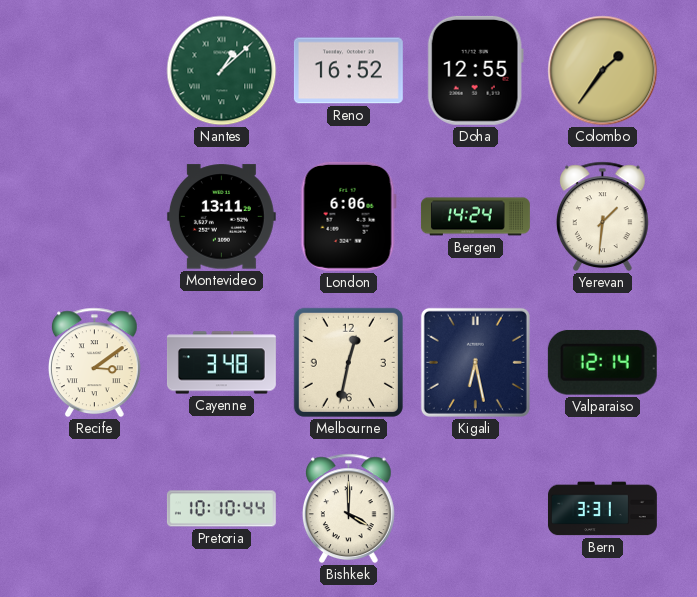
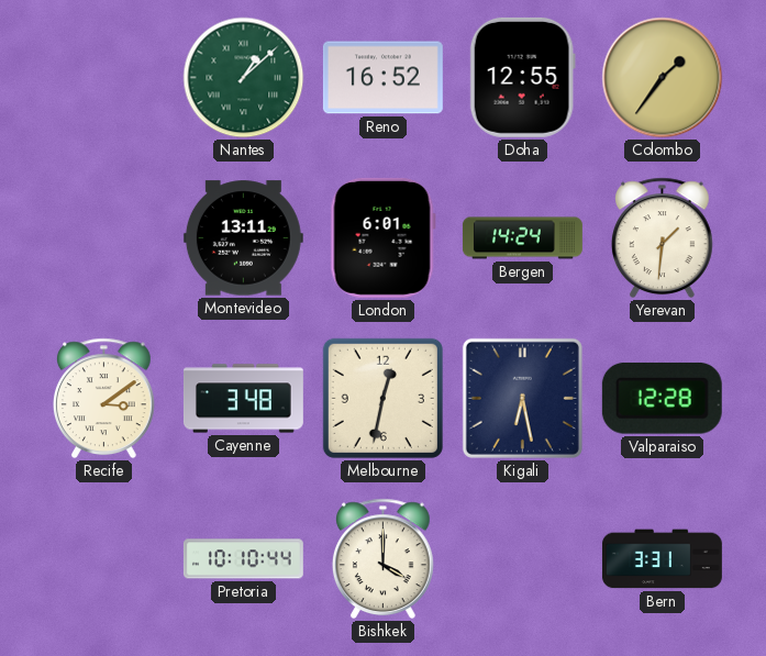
London: 6:06 -> 6:01
Valparaiso: 12:14 -> 12:28
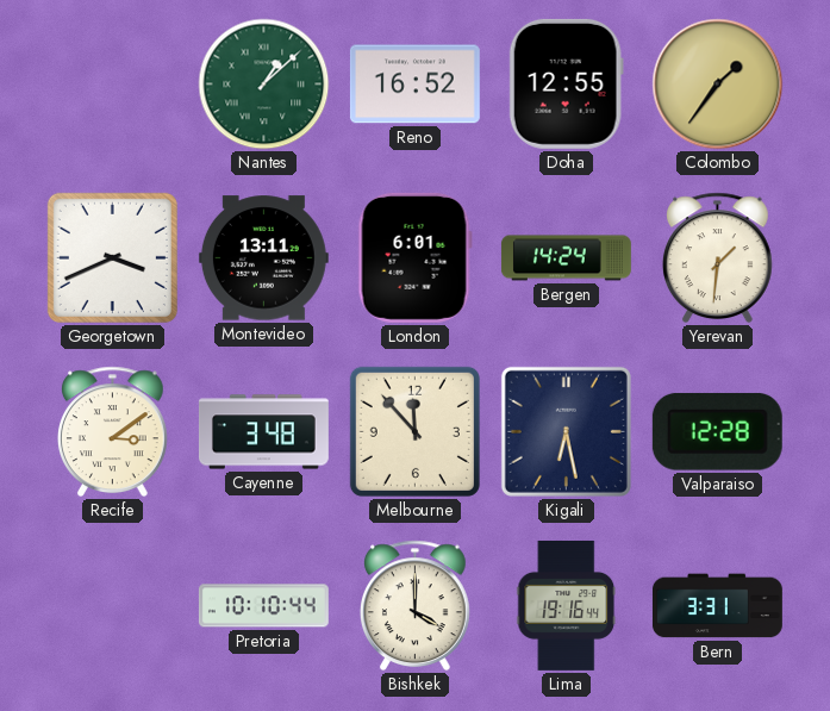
Georgetown: none -> 3:41
Melbourne: 12:32 -> 11:53
Lima: none -> 19:16
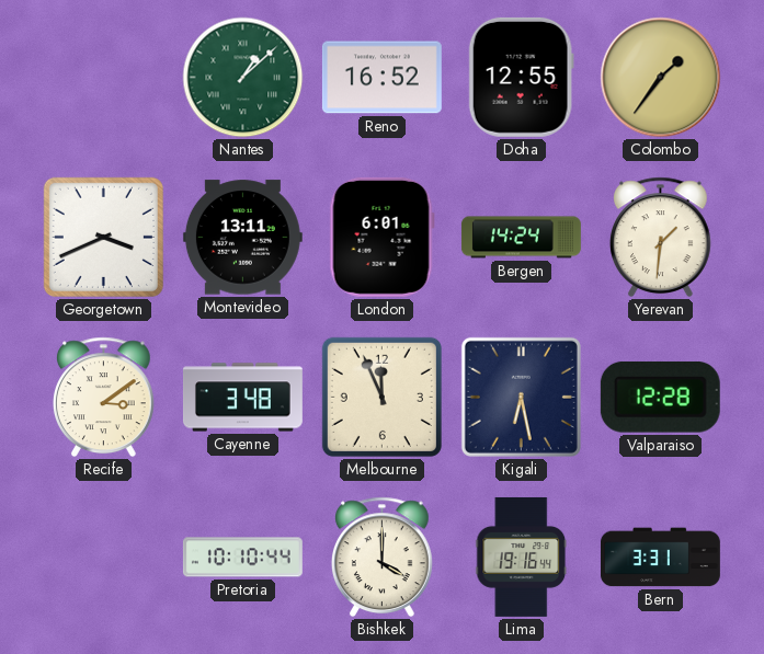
Melbourne: 11:53 -> 11:56
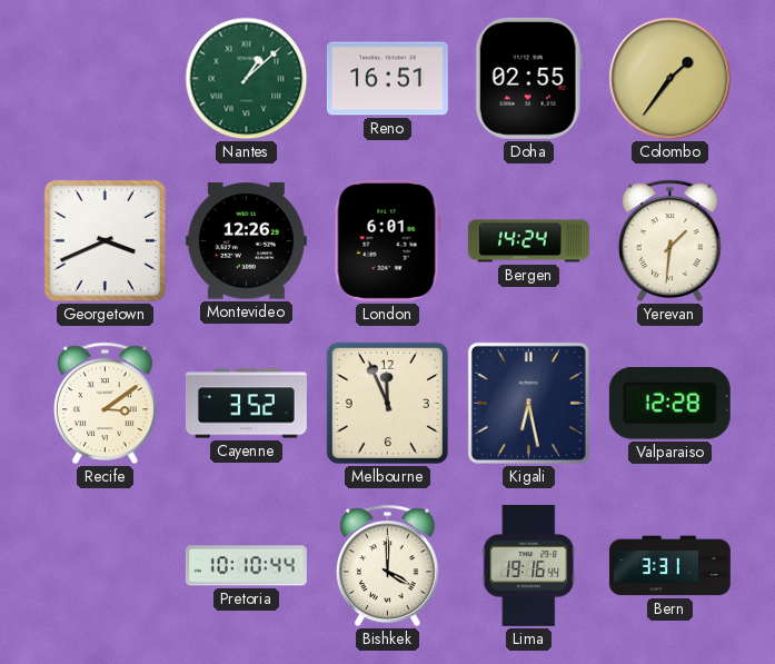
Reno: 16:52 -> 16:51
Doha: 12:55 -> 02:55
Montevideo: 13:11 -> 12:26
Cayenne: 3:48 -> 3:52
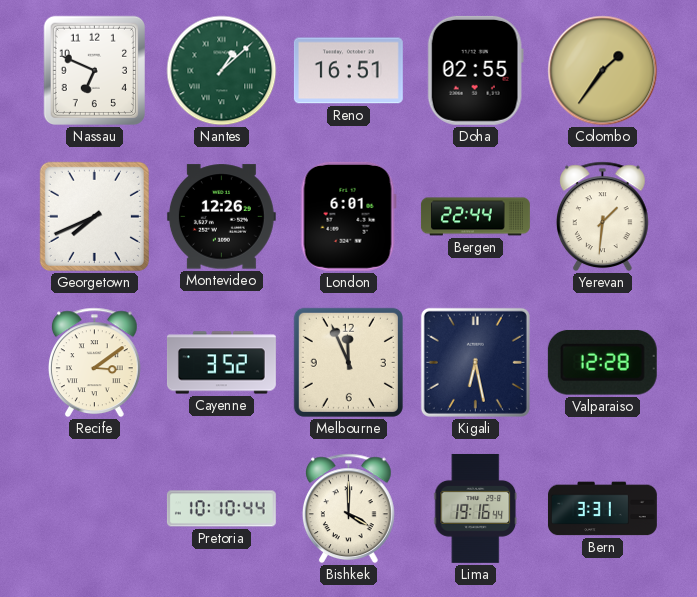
Nassau: none -> 6:49
Georgetown: 3:41 -> 7:41
Bergen: 14:24 -> 22:44
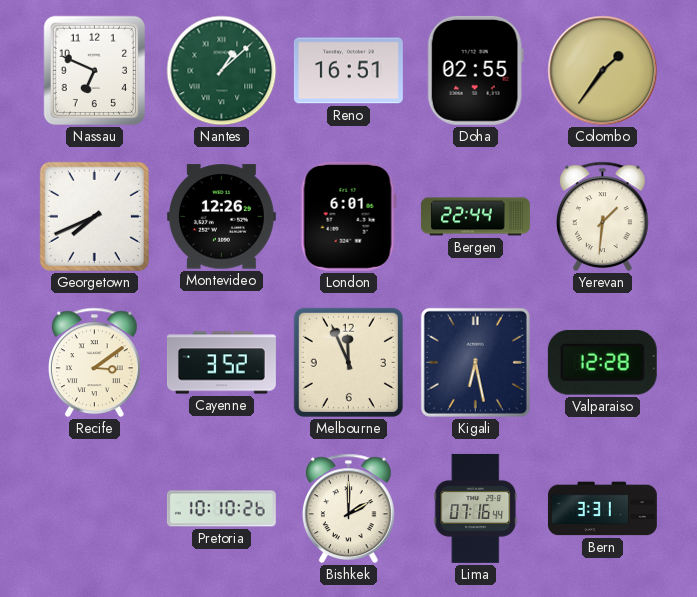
Pretoria: 10:10:44 -> 10:10:26
Bishkek: 4:00 -> 2:00
Lima: 19:16 -> 07:16
